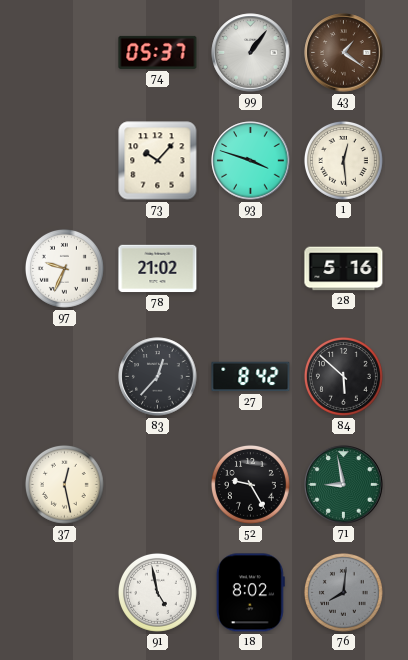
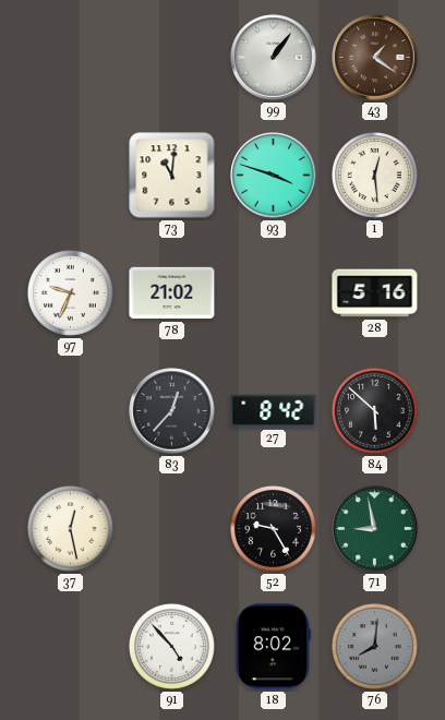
74: 05:37 -> none
73: 10:07 -> 11:01
91: 4:58 -> 4:53
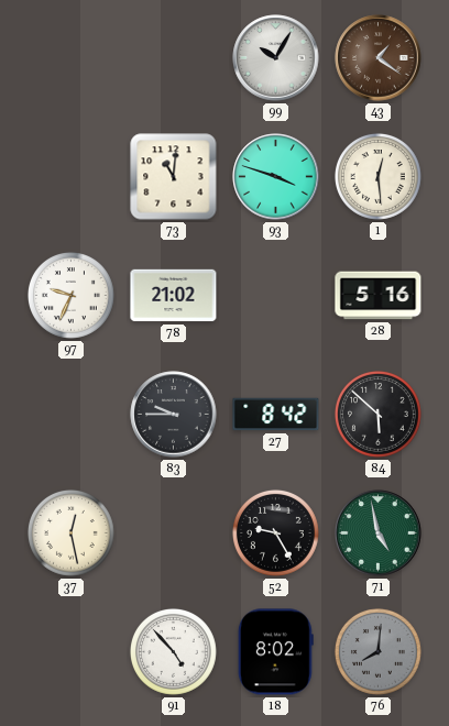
99: 1:06 -> 10:05
83: 12:37 -> 9:45
71: 8:58 -> 4:58
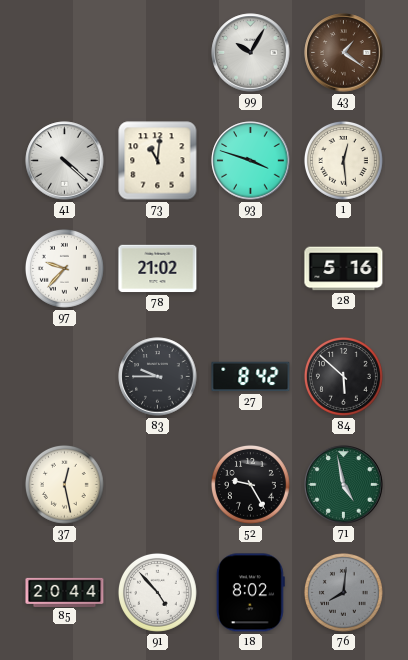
41: none -> 4:22
97: 9:34 -> 9:37
85: none -> 20:44
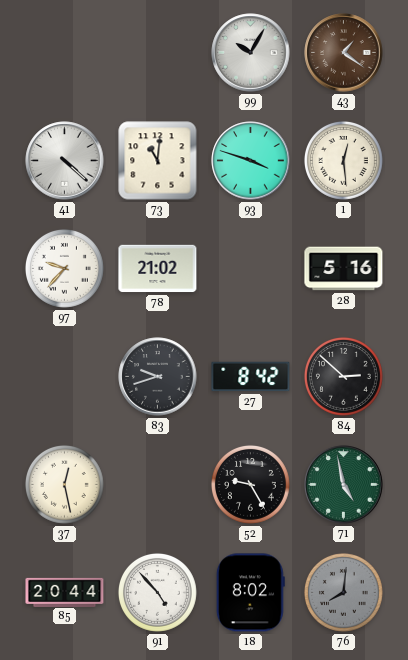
83: 9:45 -> 9:42
84: 5:52 -> 2:52
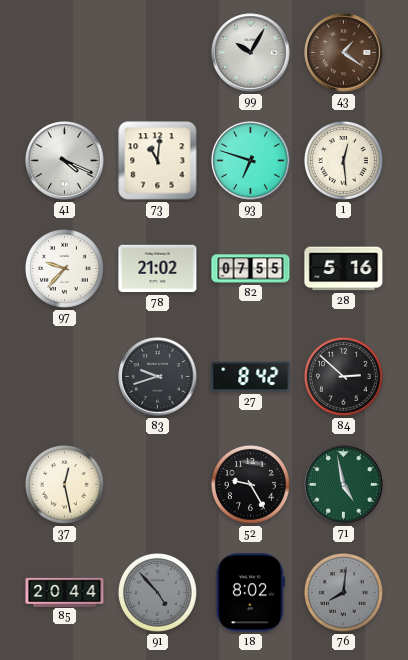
41: 4:22 -> 4:19
93: 3:48 -> 6:48
82: none -> 07:55
91 dial: white -> grey
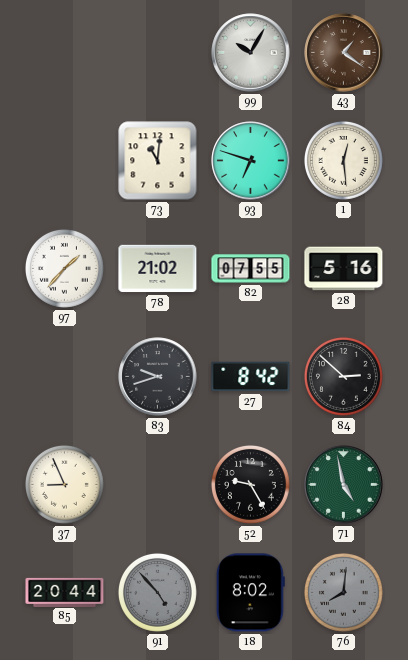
41: 4:19 -> none
97: 9:37 -> 1:37
37: 12:28 -> 8:56
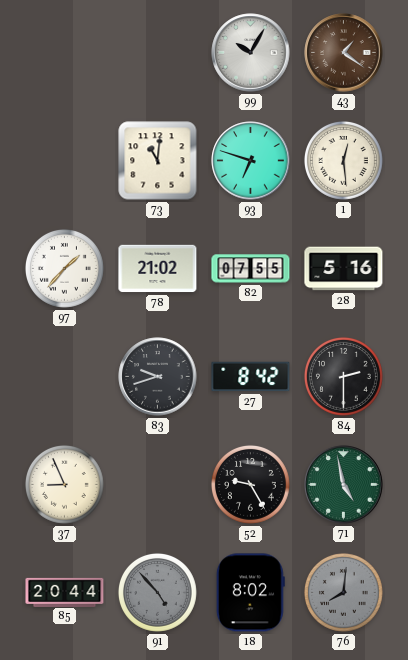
84: 2:52 -> 2:30
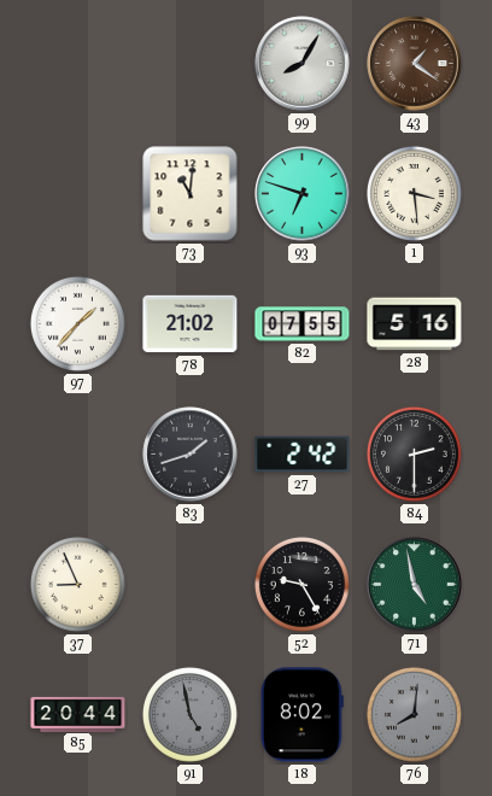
99: 10:05 -> 8:05
1: 12:29 -> 3:29
83: 9:42 -> 1:42
27: 8:42 -> 2:42
91: 4:53 -> 4:58
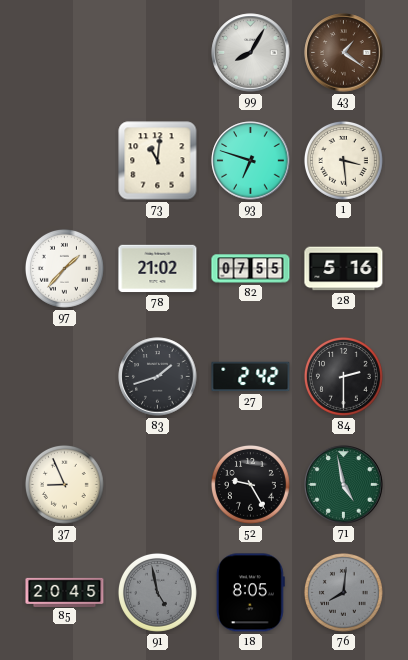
85: 20:44 -> 20:45
18: 8:02 -> 8:05
